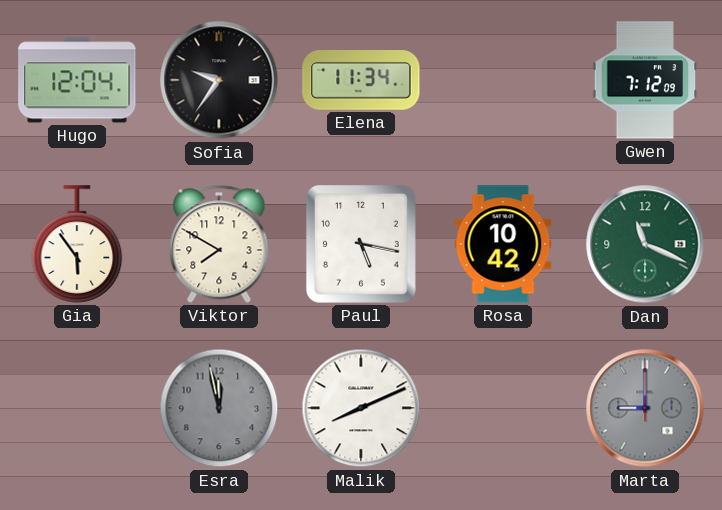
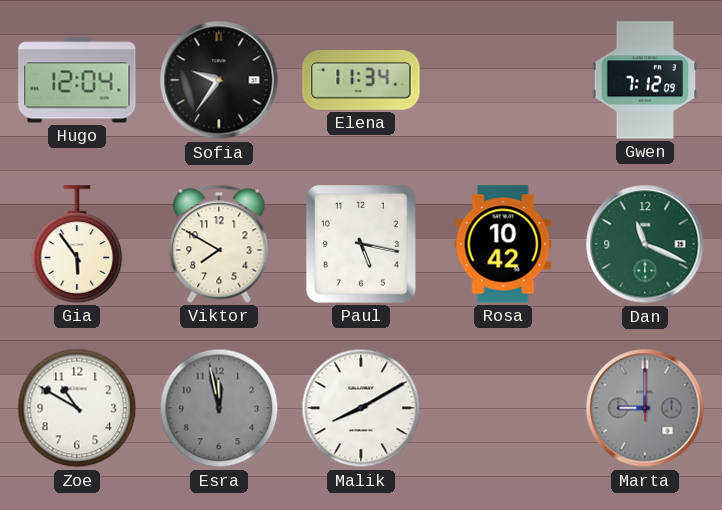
Zoe: none -> 10:50
Malik: 8:11 -> 8:10
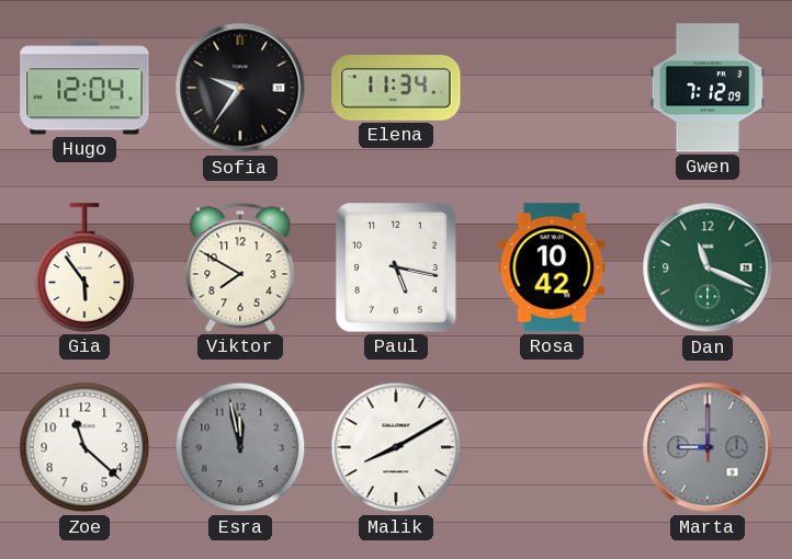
Zoe: 10:50 -> 11:22
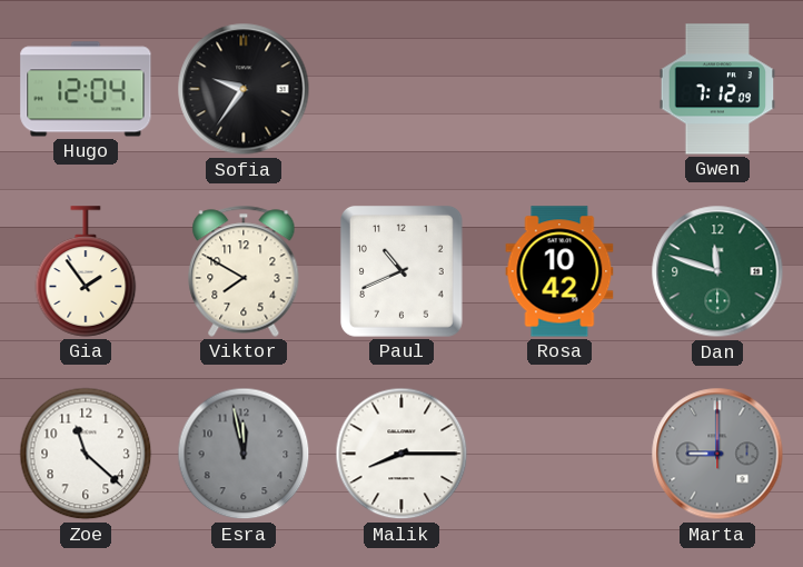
Elena: 11:34 -> none
Gia: 5:54 -> 1:54
Paul: 5:17 -> 10:41
Dan: 11:19 -> 11:48
Malik: 8:10 -> 8:15
